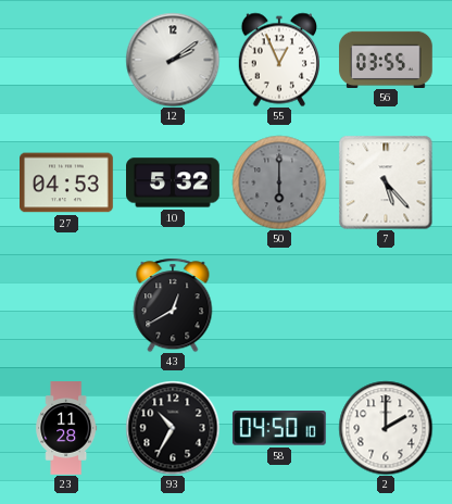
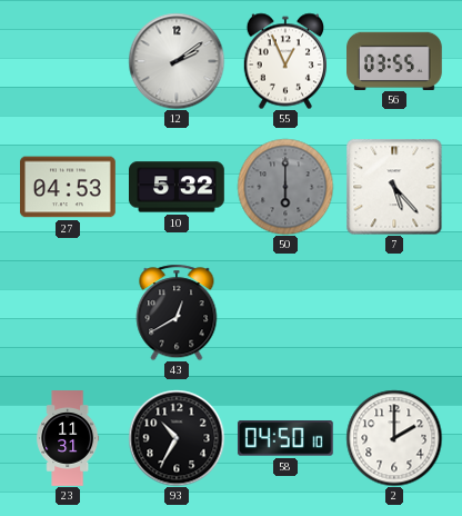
23: 11:28 -> 11:31
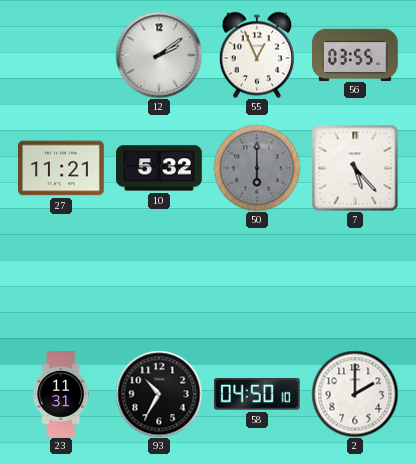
27: 04:53 -> 11:21
43: 12:40 -> none
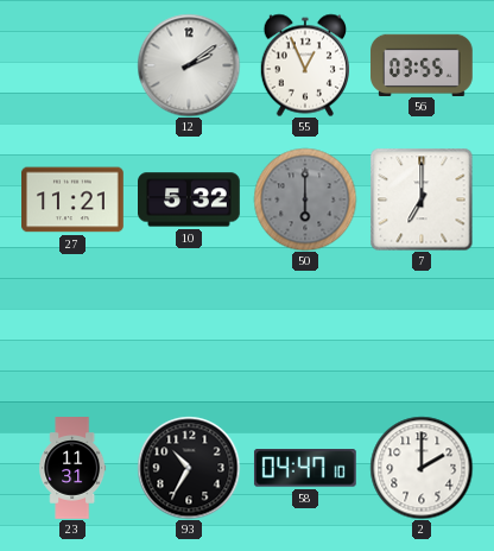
7: 5:23 -> 7:00
58: 04:50 -> 04:47
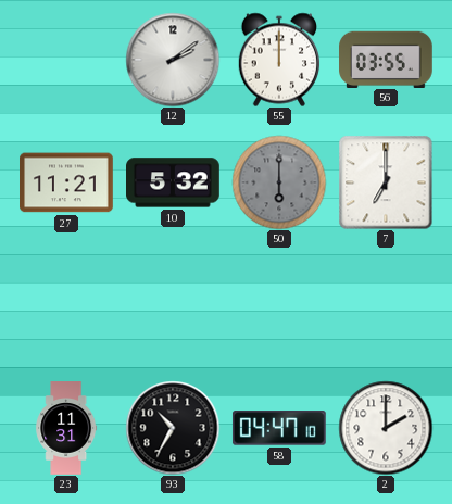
55: 12:56 -> 12:00
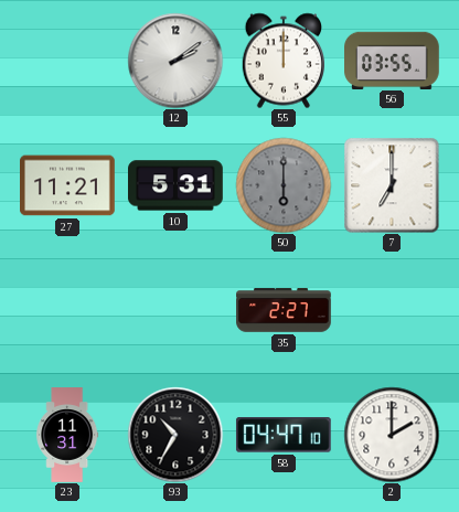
10: 5:32 -> 5:31
35: none -> 2:27
